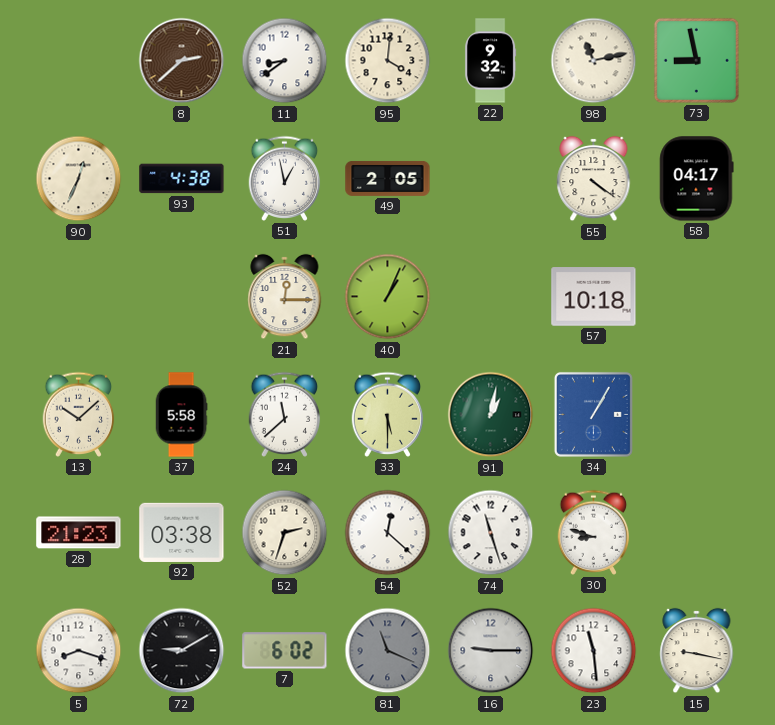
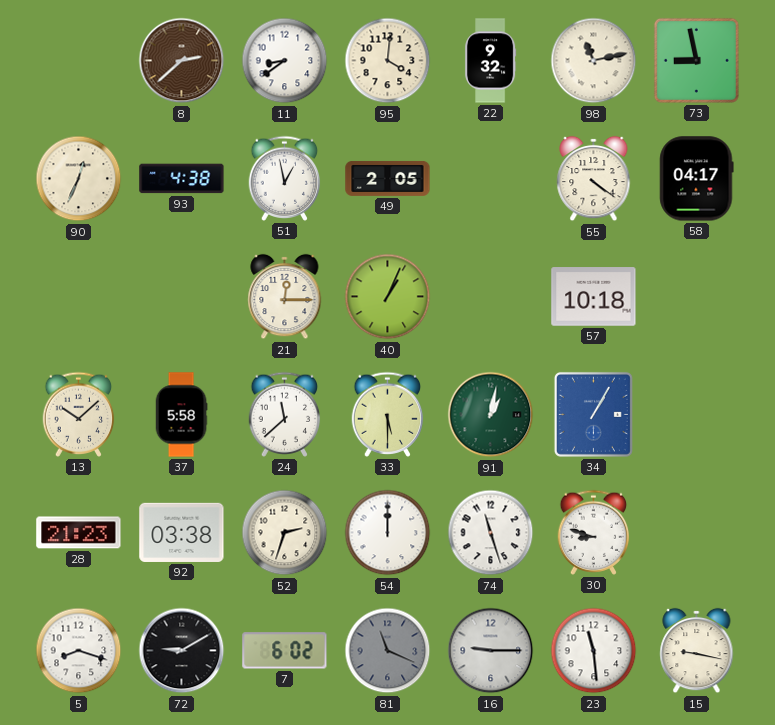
54: 12:22 -> 12:00
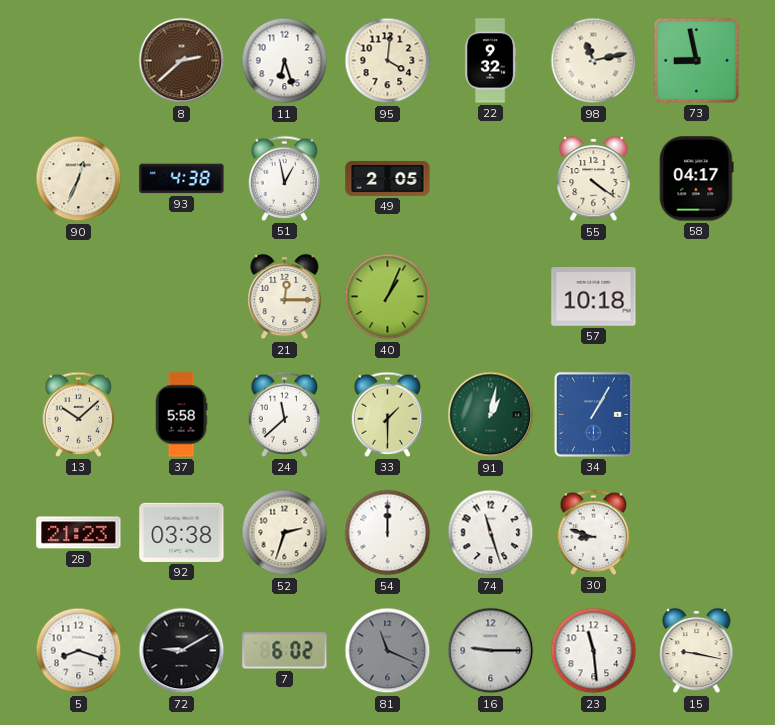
11: 8:39 -> 6:27
33: 5:30 -> 1:30
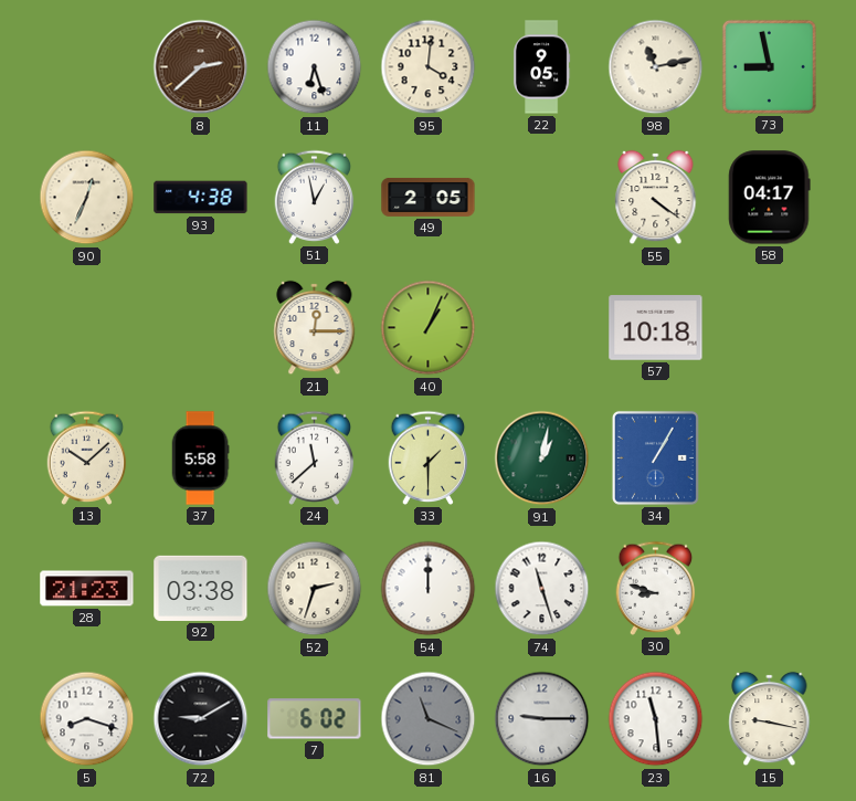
22: 9:32 -> 9:05
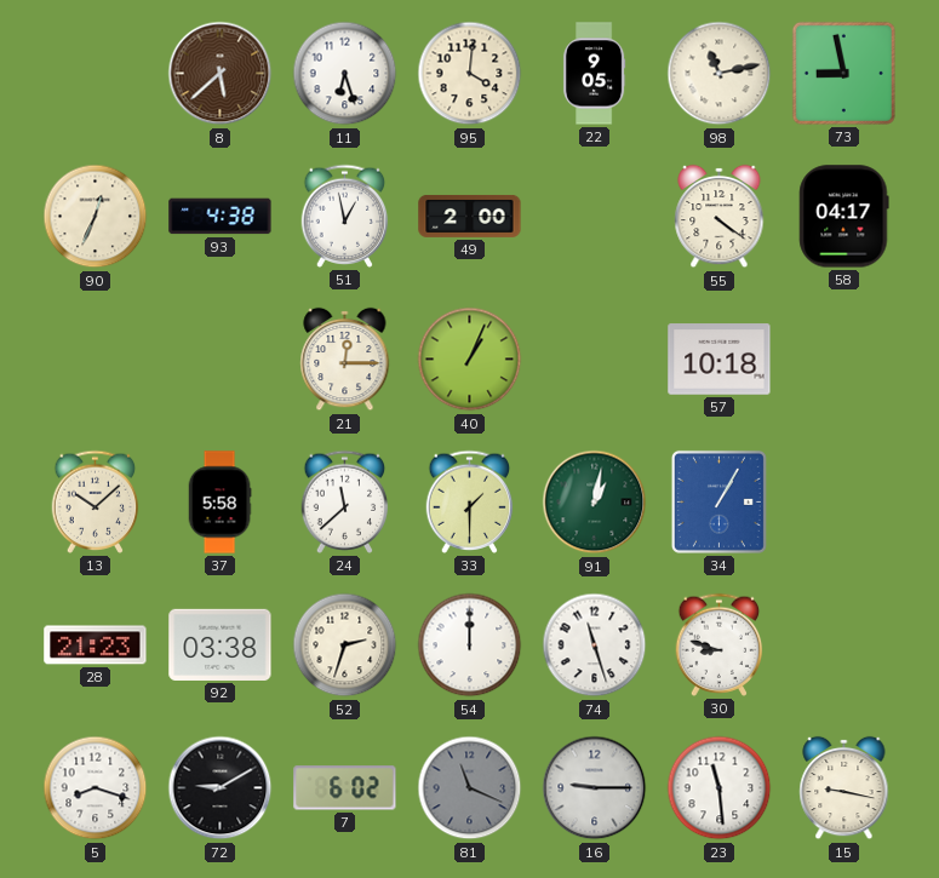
8: 2:38 -> 5:38
49: 2:05 -> 2:00
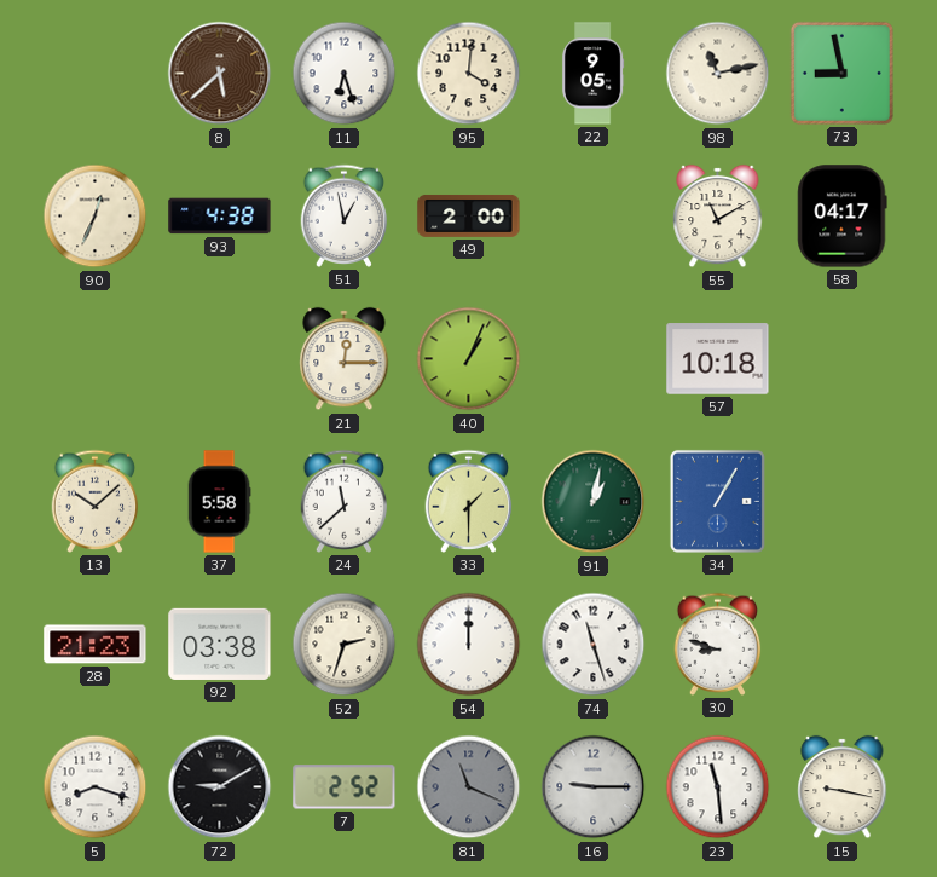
55: 4:21 -> 11:10
7: 6:02 -> 2:52
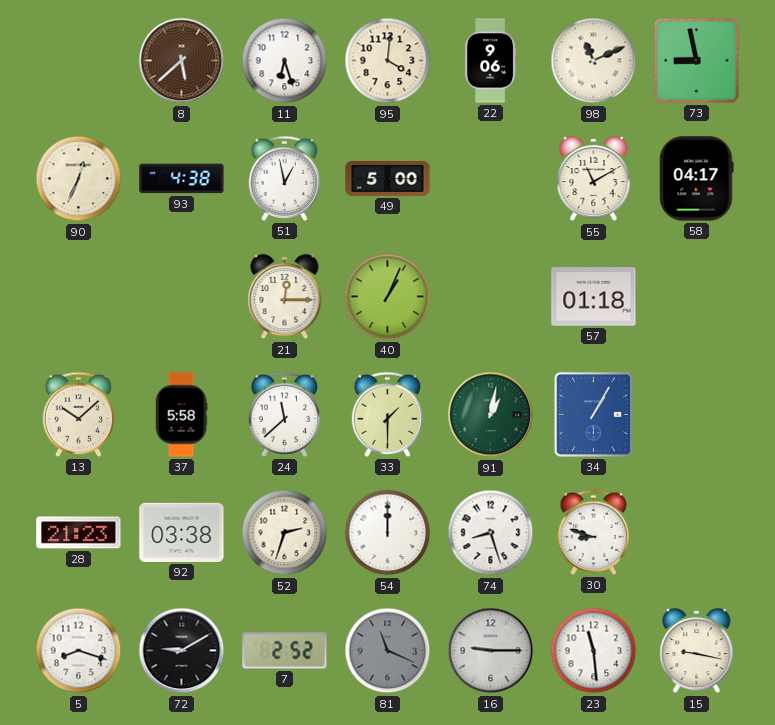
22: 9:05 -> 9:06
98: 11:13 -> 11:11
49: 2:00 -> 5:00
57: 10:18 -> 01:18
74: 11:27 -> 8:27
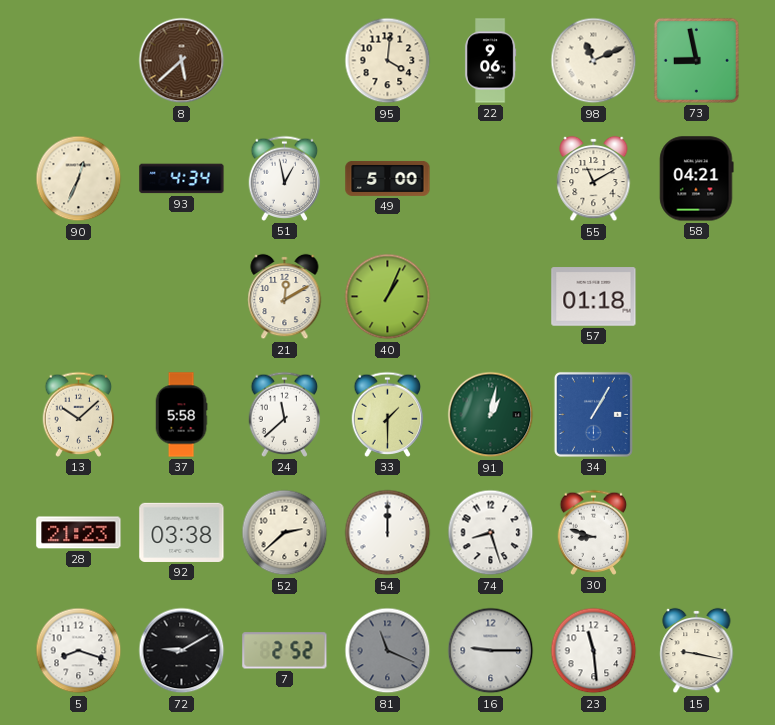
11: 6:27 -> none
93: 4:38 -> 4:34
58: 04:17 -> 04:21
21: 12:15 -> 12:10
52: 2:33 -> 2:38
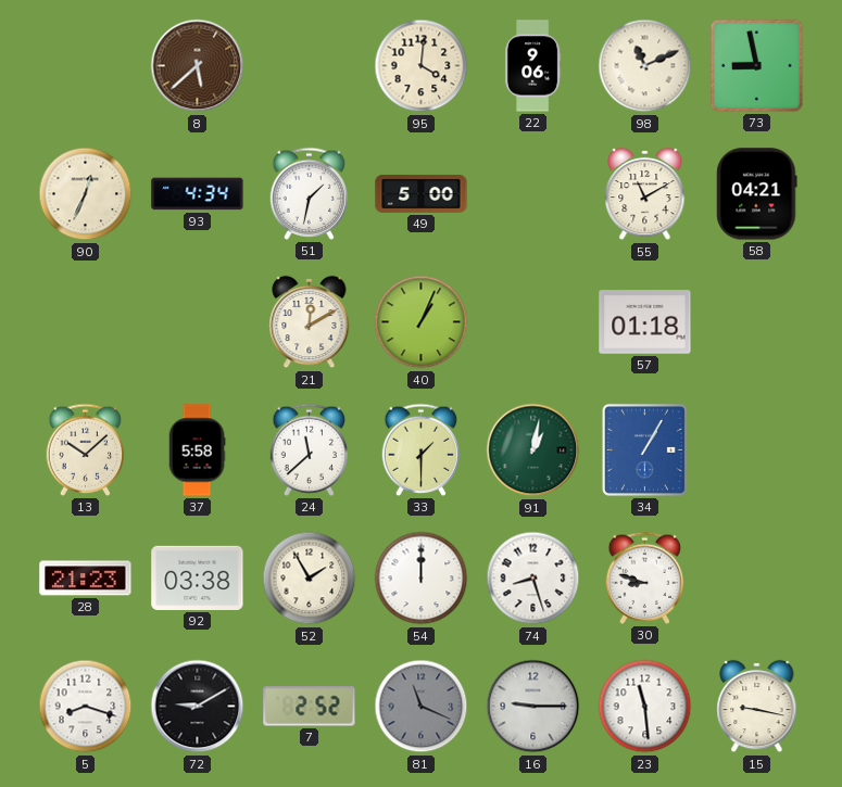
51: 12:58 -> 1:32
52: 2:38 -> 1:55
